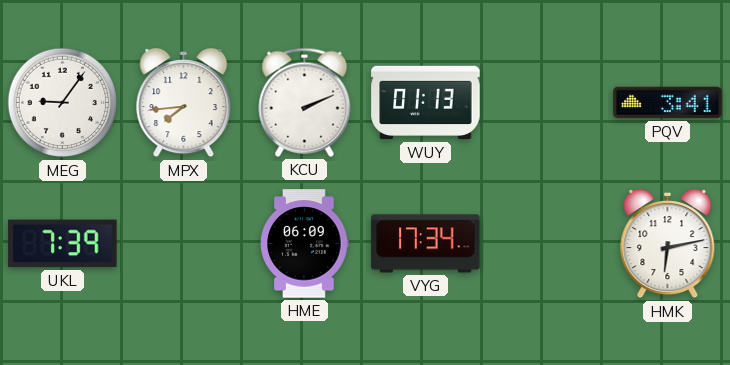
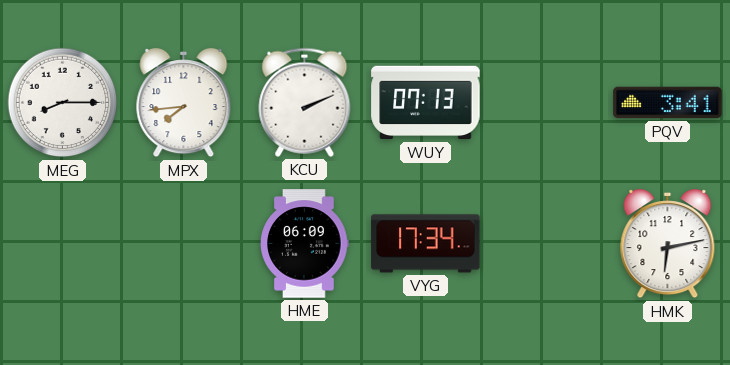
MEG: 9:06 -> 8:15
WUY: 01:13 -> 07:13
UKL: 7:39 -> none
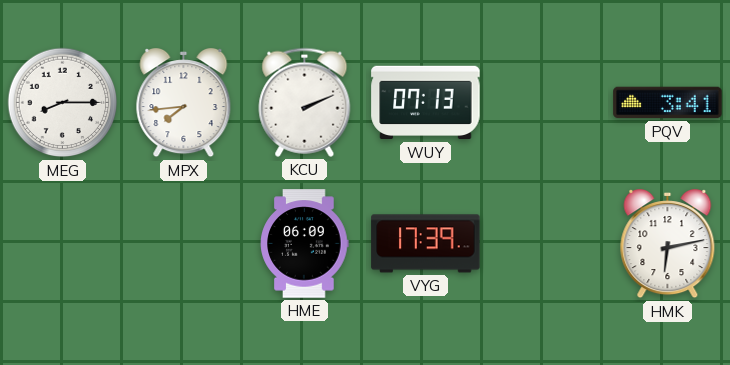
VYG: 17:34 -> 17:39
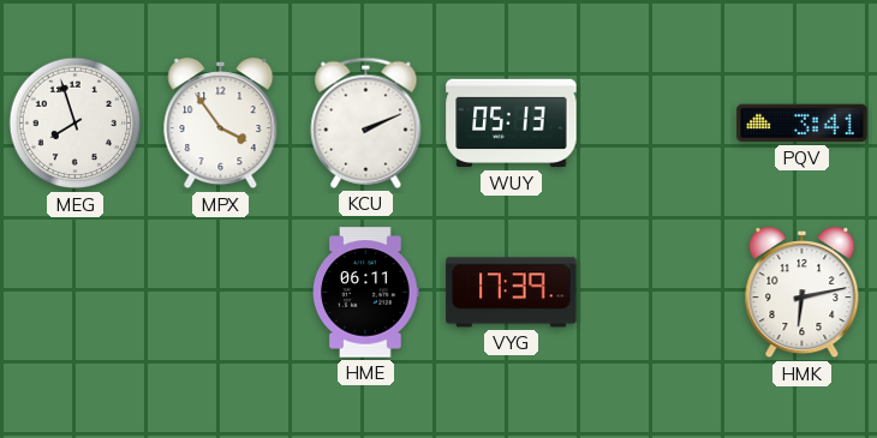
MEG: 8:15 -> 7:57
MPX: 7:44 -> 3:54
WUY: 07:13 -> 05:13
HME: 06:09 -> 06:11
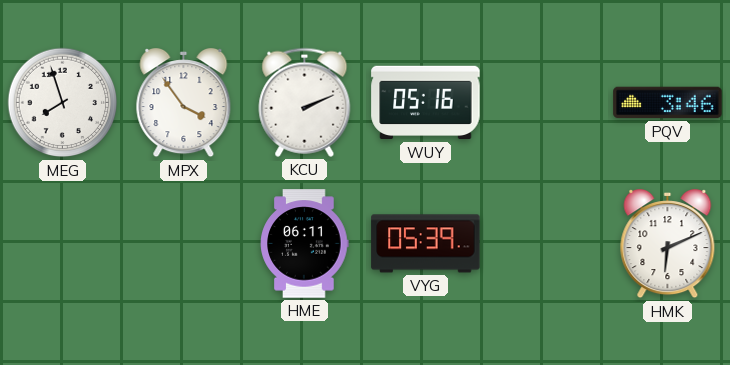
WUY: 05:13 -> 05:16
PQV: 3:41 -> 3:46
VYG: 17:39 -> 05:39
HMK: 6:13 -> 6:11
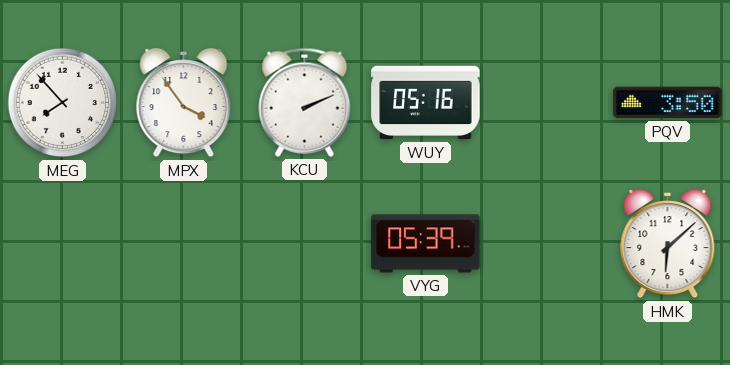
MEG: 7:57 -> 7:53
PQV: 3:46 -> 3:50
HME: 06:11 -> none
HMK: 6:11 -> 6:08
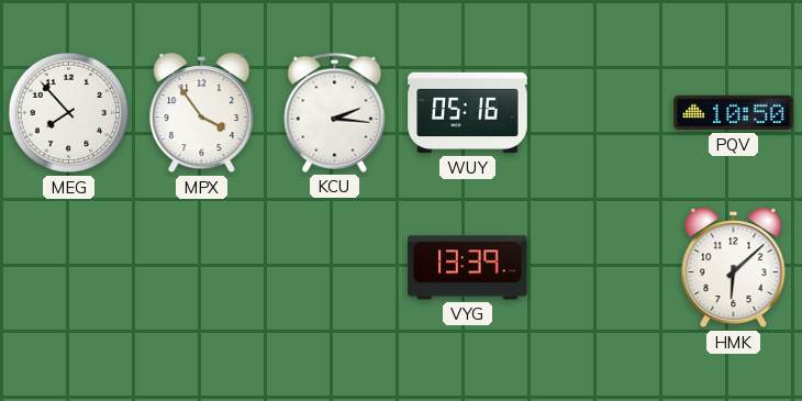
KCU: 2:11 -> 2:16
PQV: 3:50 -> 10:50
VYG: 05:39 -> 13:39
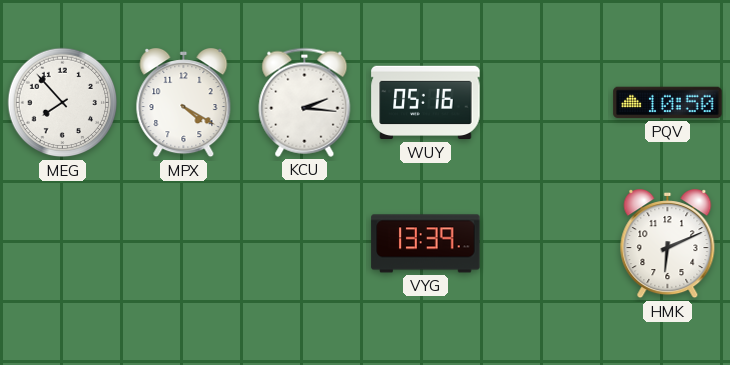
MPX: 3:54 -> 4:20
HMK: 6:08 -> 6:11
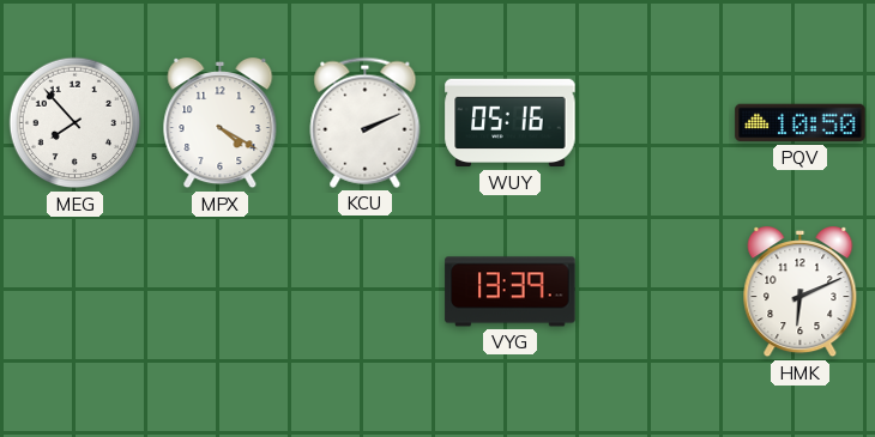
KCU: 2:16 -> 2:11
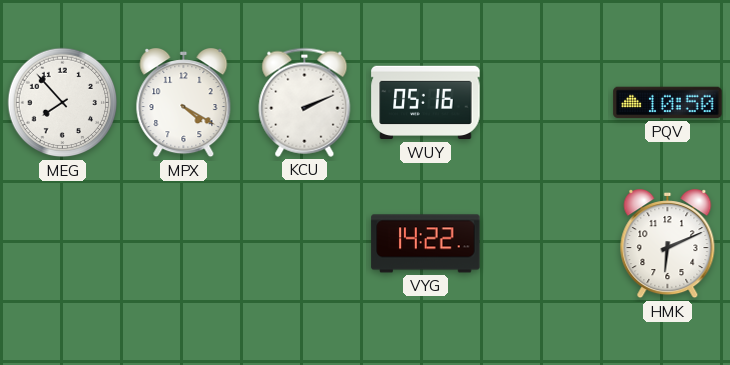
VYG: 13:39 -> 14:22
